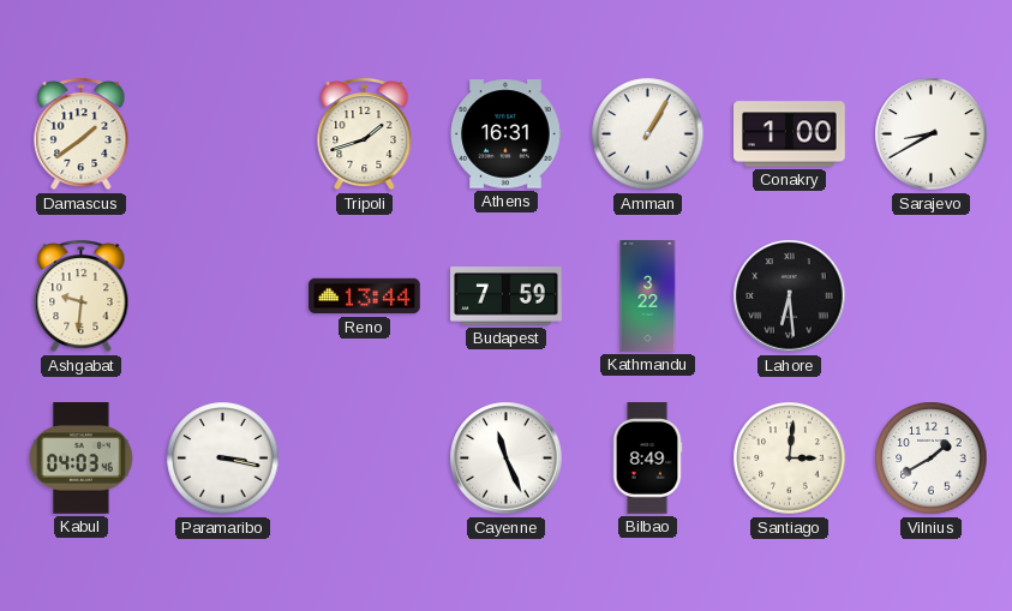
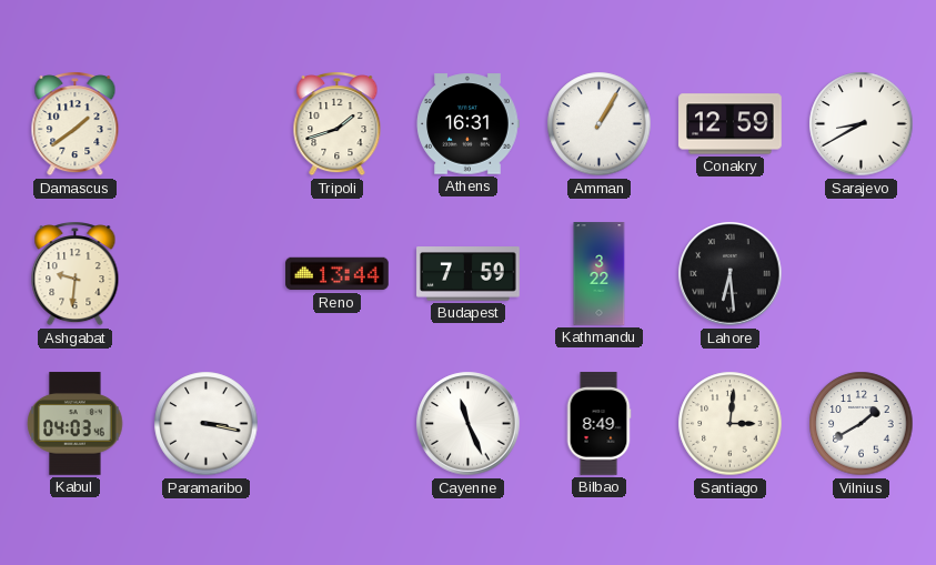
Conakry: 1:00 -> 12:59
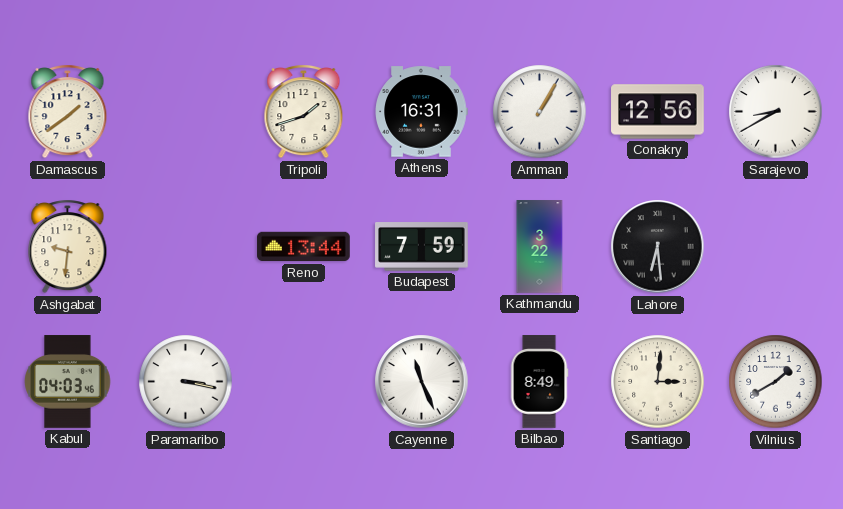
Conakry: 12:59 -> 12:56
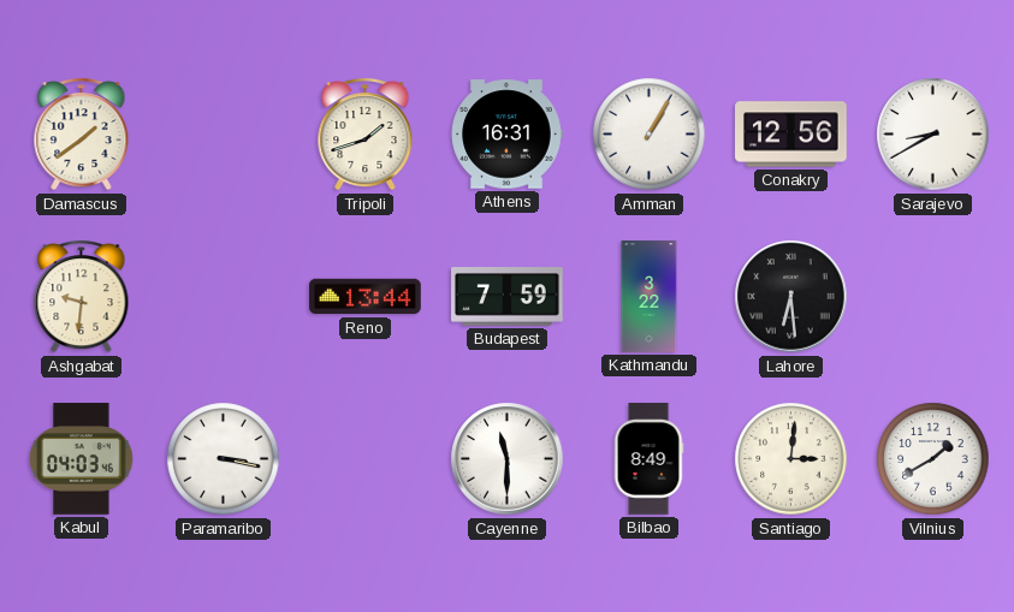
Cayenne: 11:26 -> 11:30
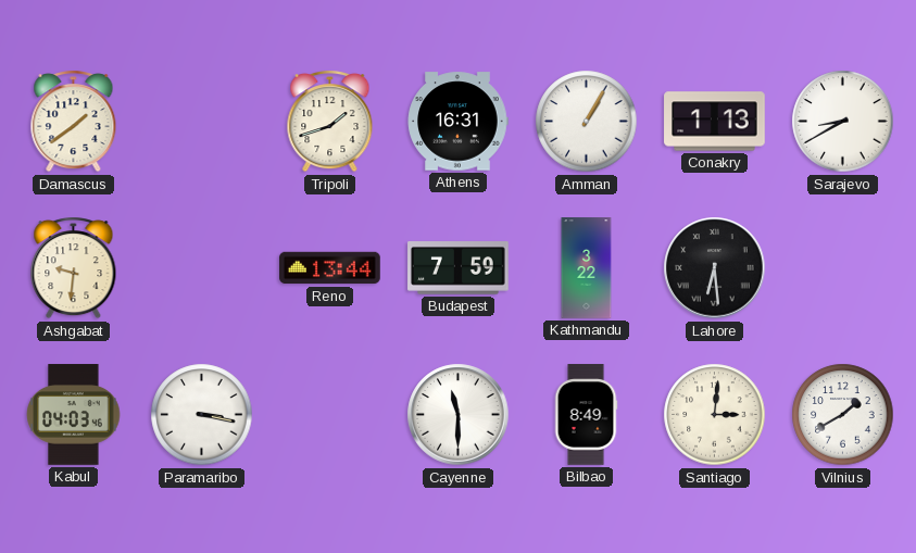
Conakry: 12:56 -> 1:13
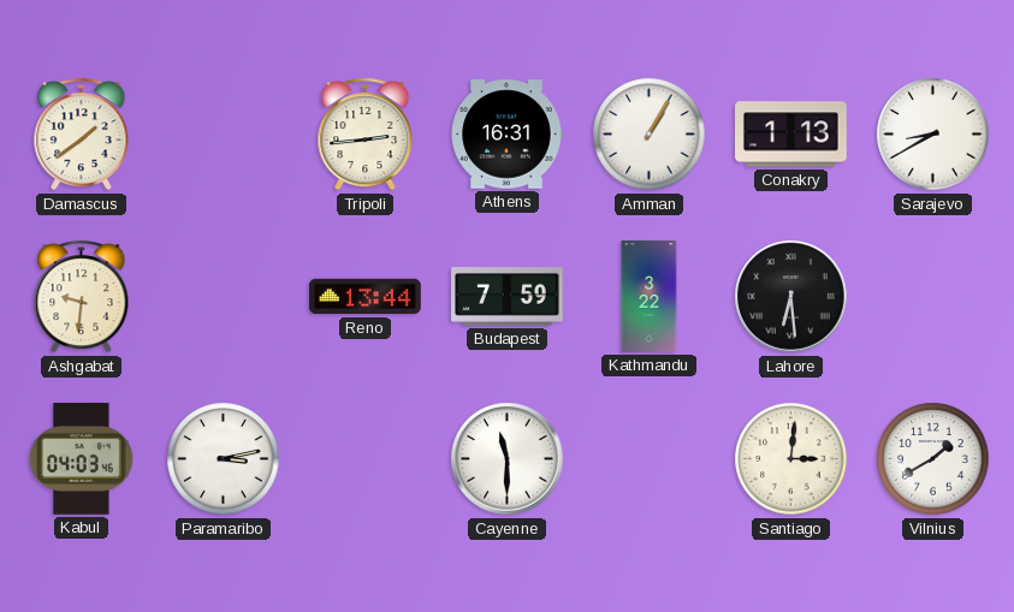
Tripoli: 1:42 -> 2:44
Paramaribo: 3:17 -> 3:13
Bilbao: 8:49 -> none
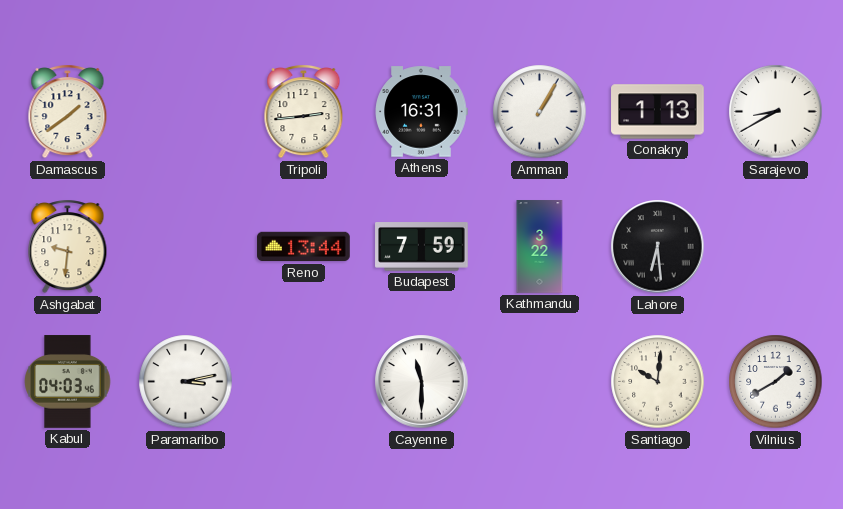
Santiago: 3:01 -> 10:01
